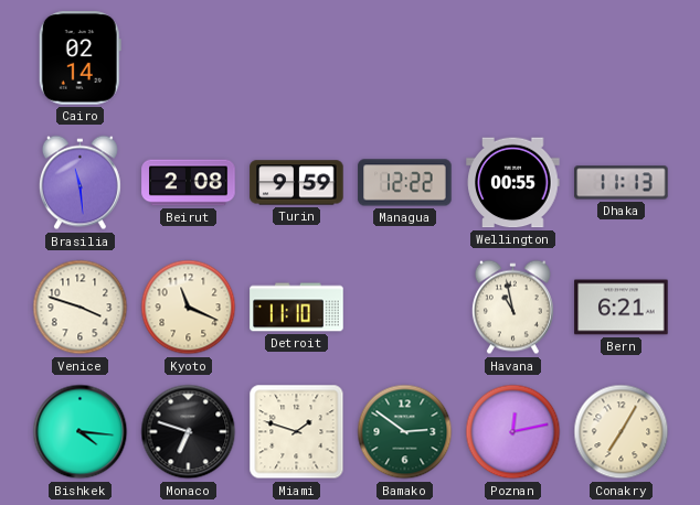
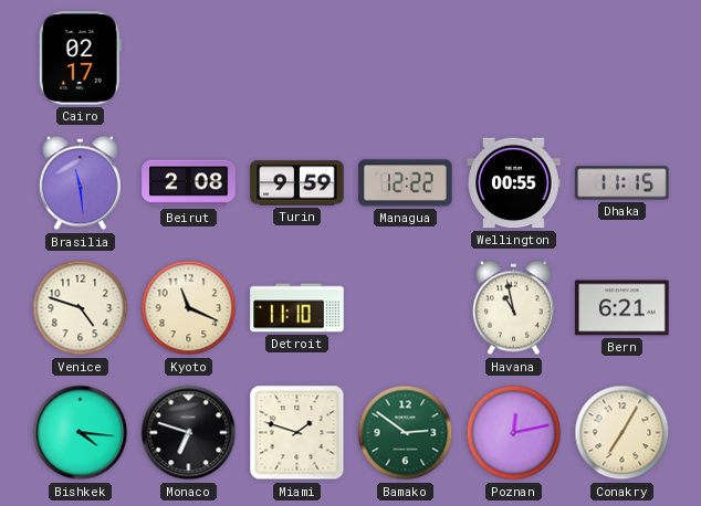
Cairo: 02:14 -> 02:17
Dhaka: 11:13 -> 11:15
Venice: 3:48 -> 4:48
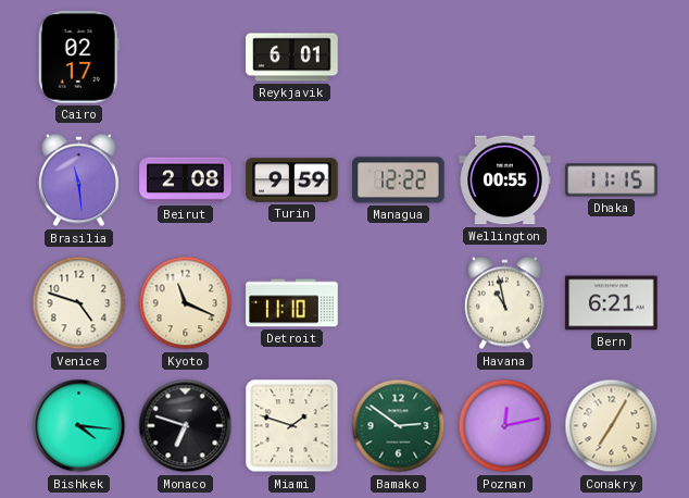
Reykjavik: none -> 6:01
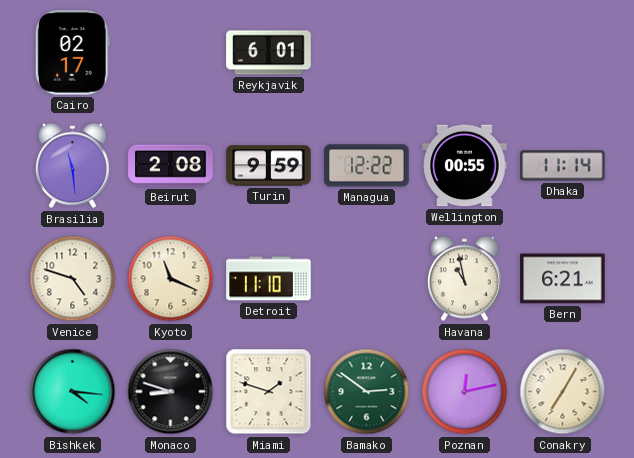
Dhaka: 11:15 -> 11:14
Monaco: 6:48 -> 8:48
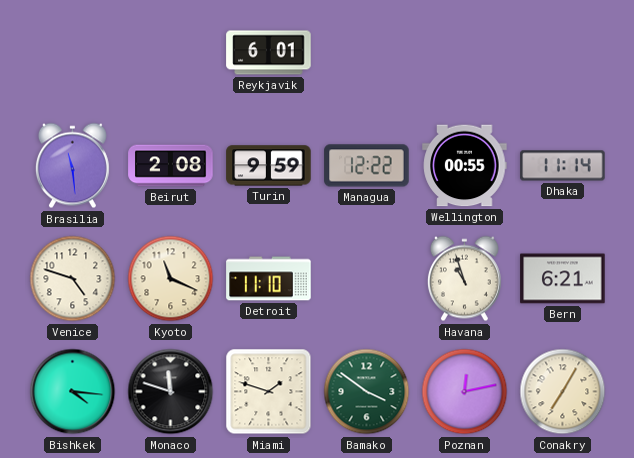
Cairo: 02:17 -> none
Havana: 10:58 -> 10:57
Monaco: 8:48 -> 11:48
Bamako: 2:51 -> 3:51
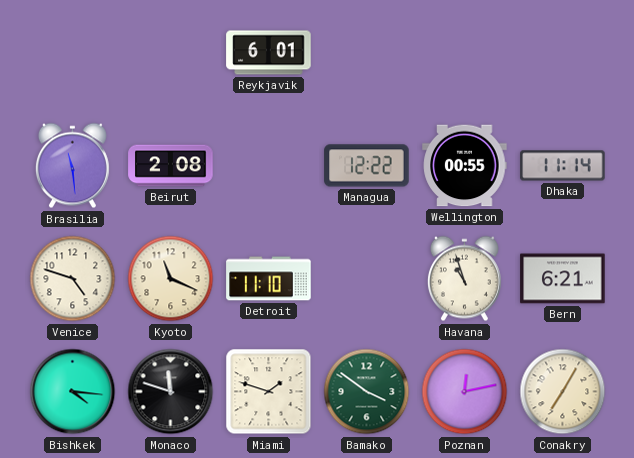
Turin: 9:59 -> none
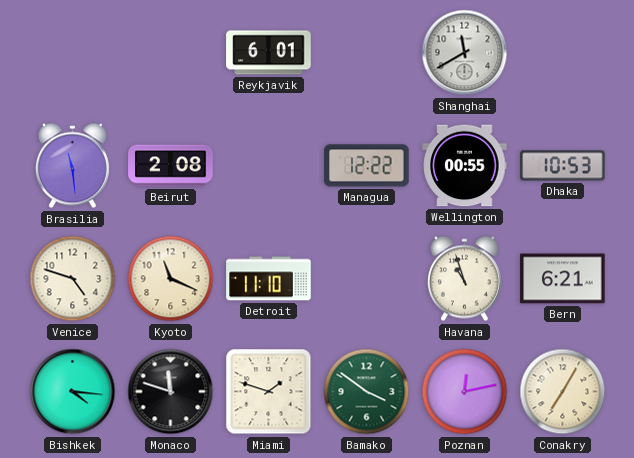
Shanghai: none -> 11:40
Dhaka: 11:14 -> 10:53
